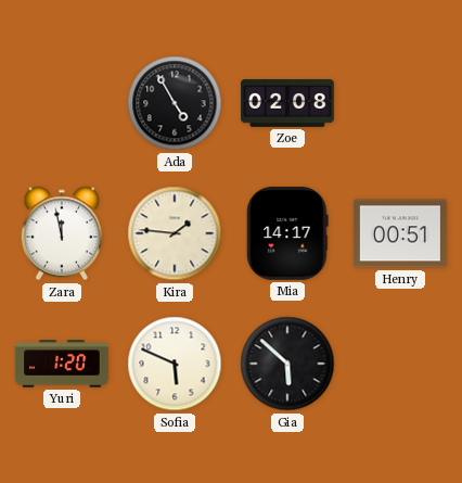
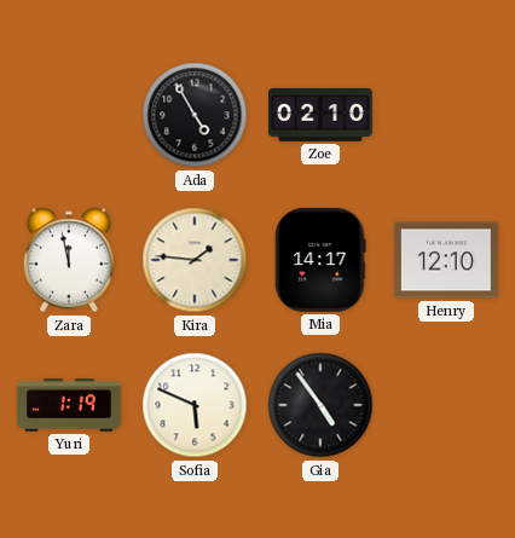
Zoe: 02:08 -> 02:10
Henry: 00:51 -> 12:10
Yuri: 1:20 -> 1:19
Gia: 5:52 -> 4:54
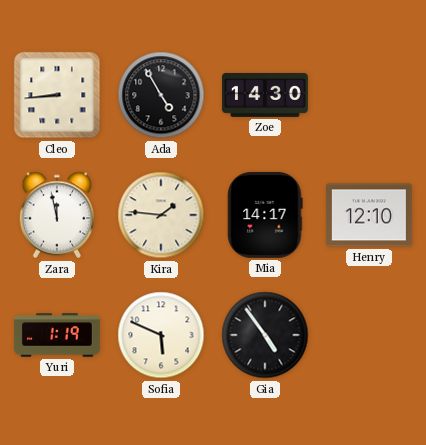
Cleo: none -> 8:44
Zoe: 02:10 -> 14:30
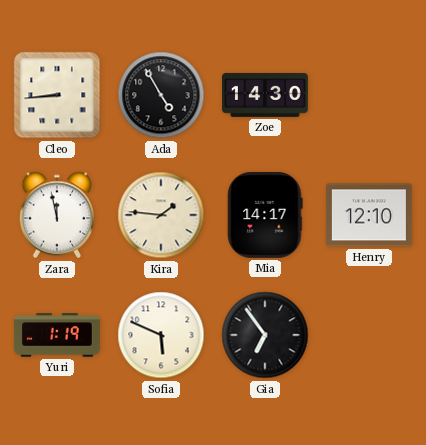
Gia: 4:54 -> 6:54
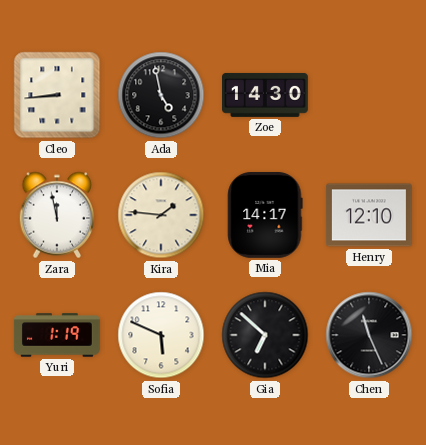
Ada: 4:55 -> 4:58
Gia: 6:54 -> 6:52
Chen: none -> 11:26
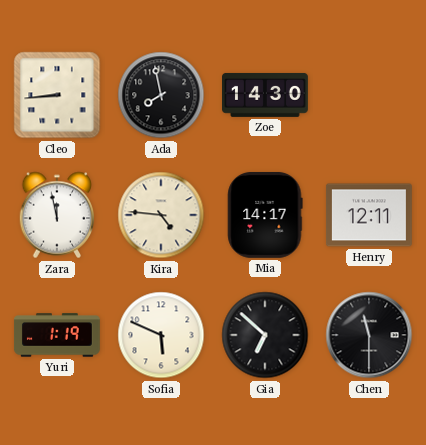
Ada: 4:58 -> 7:58
Kira: 1:46 -> 4:46
Henry: 12:10 -> 12:11
Chen: 11:26 -> 11:30
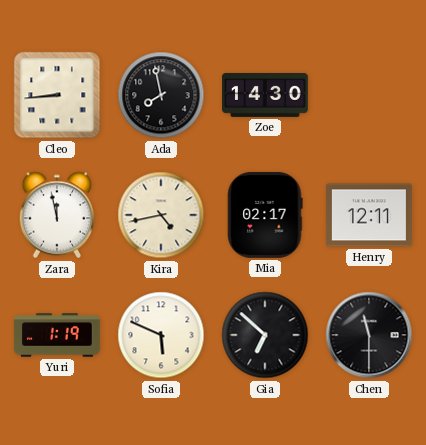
Kira: 4:46 -> 4:43
Mia: 14:17 -> 02:17
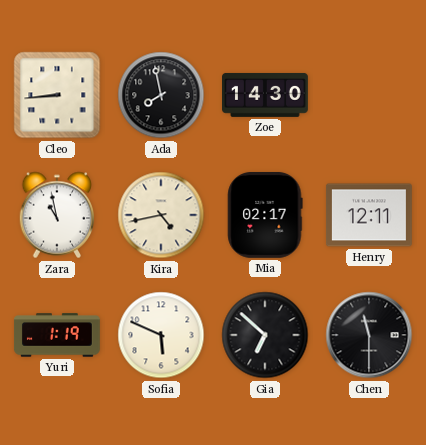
Zara: 11:58 -> 10:58
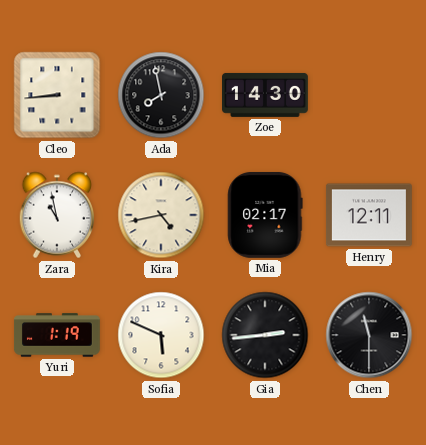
Gia: 6:52 -> 2:44
